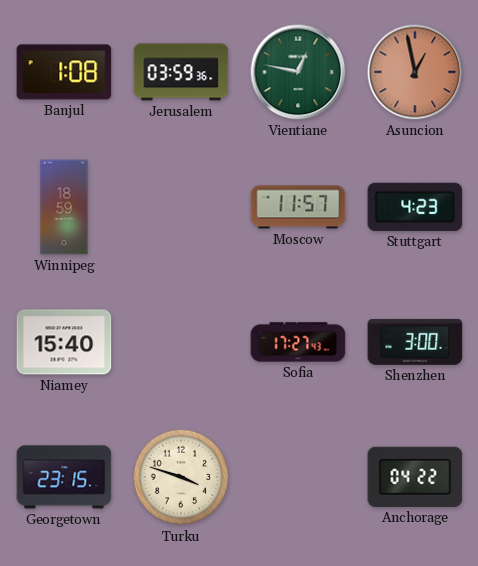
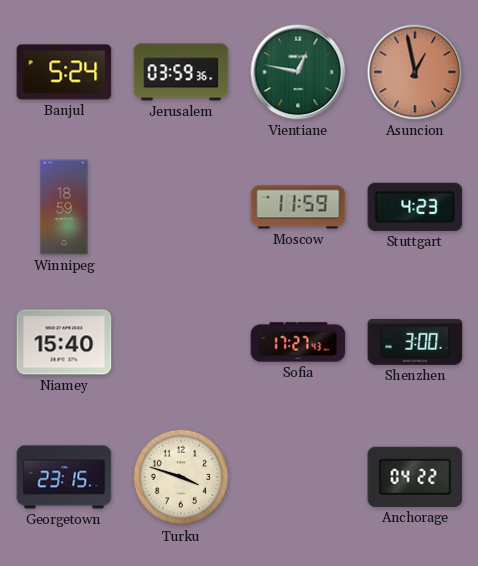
Banjul: 1:08 -> 5:24
Moscow: 11:57 -> 11:59
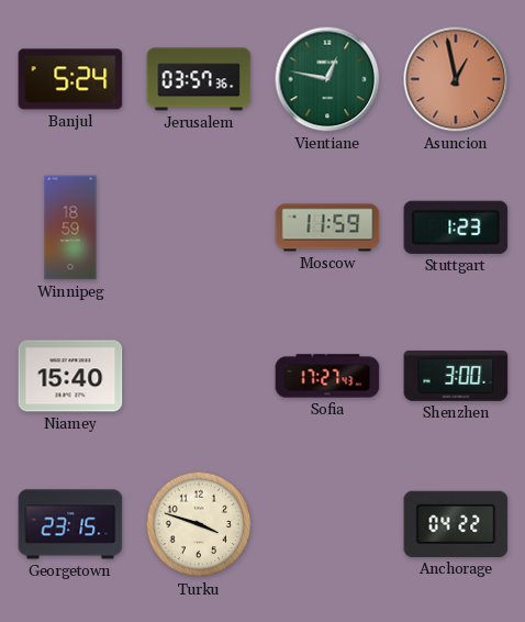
Jerusalem: 03:59 -> 03:57
Stuttgart: 4:23 -> 1:23
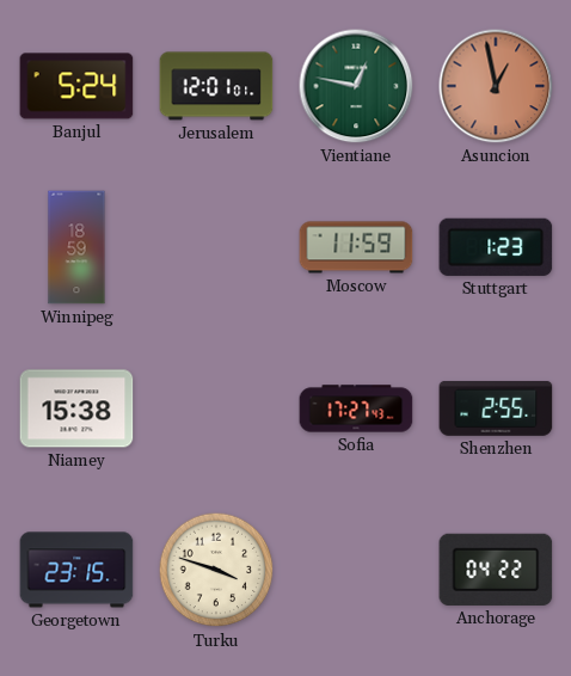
Jerusalem: 03:57 -> 12:01
Niamey: 15:40 -> 15:38
Shenzhen: 3:00 -> 2:55
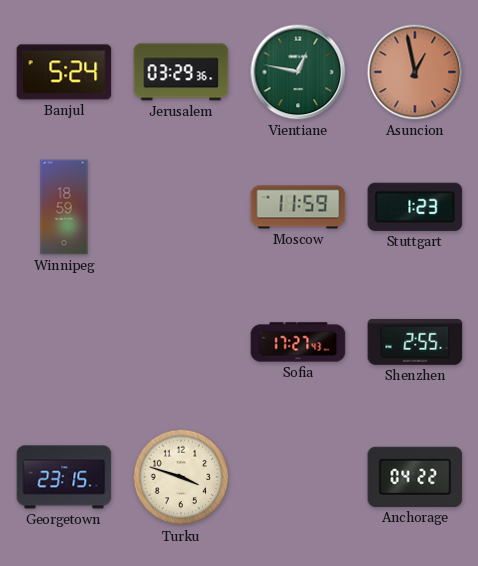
Jerusalem: 12:01 -> 03:29
Niamey: 15:38 -> none
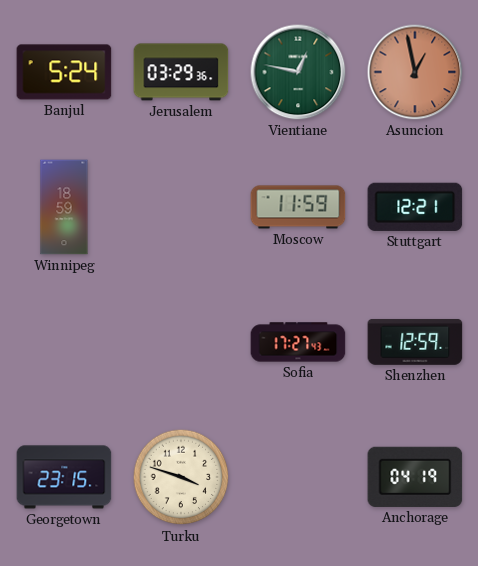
Stuttgart: 1:23 -> 12:21
Shenzhen: 2:55 -> 12:59
Anchorage: 04:22 -> 04:19
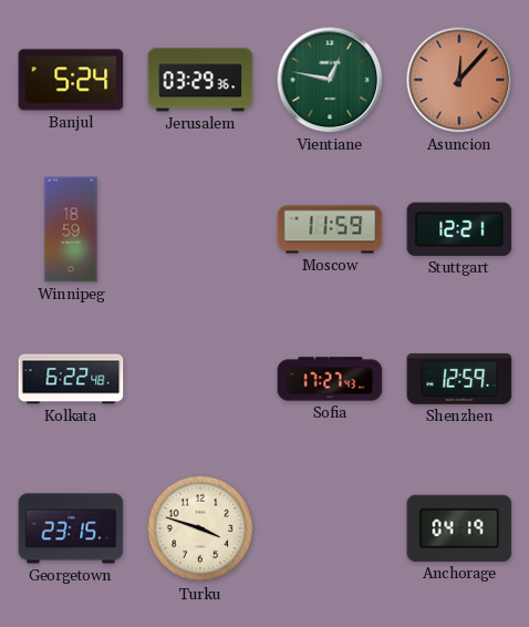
Asuncion: 12:58 -> 12:07
Kolkata: none -> 6:22
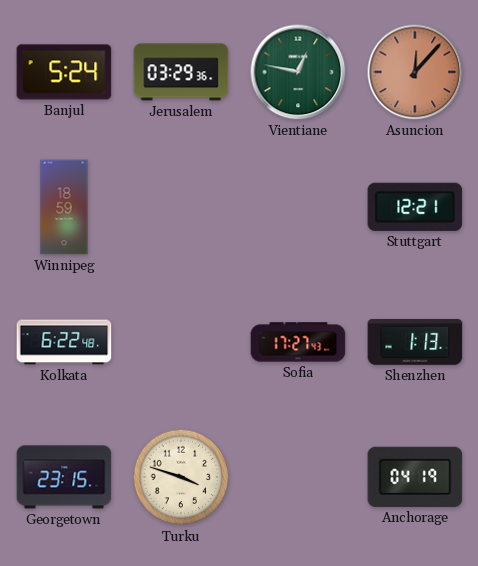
Moscow: 11:59 -> none
Shenzhen: 12:59 -> 1:13
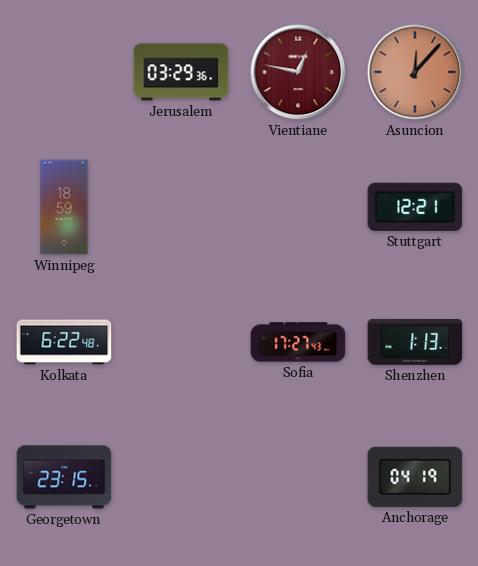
Banjul: 5:24 -> none
Vientiane dial: green -> burgundy
Turku: 3:48 -> none
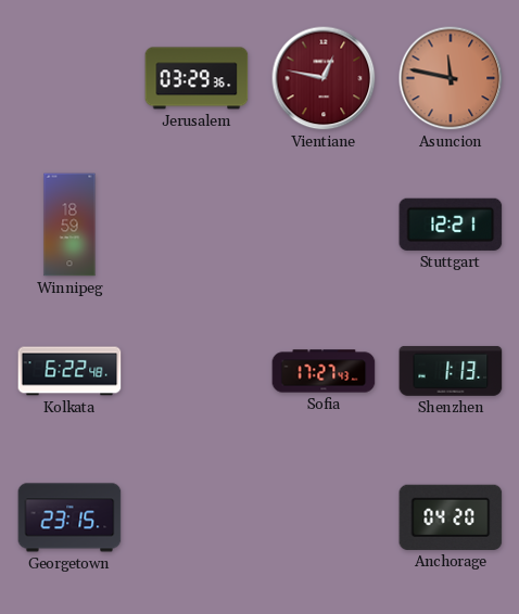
Asuncion: 12:07 -> 11:47
Anchorage: 04:19 -> 04:20
